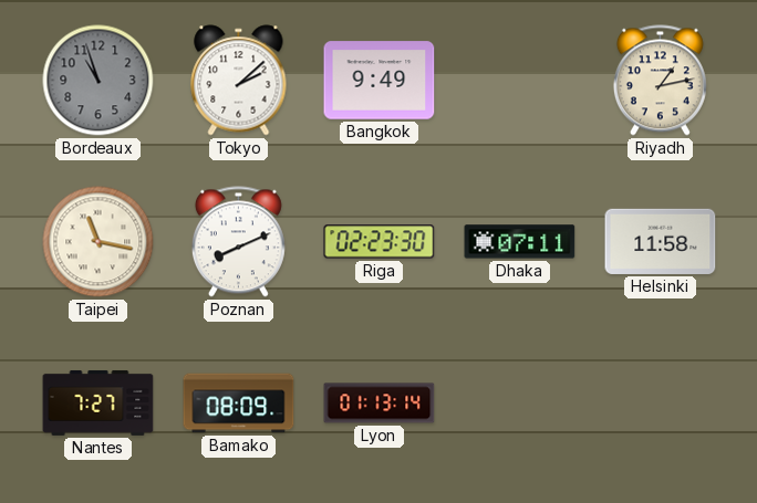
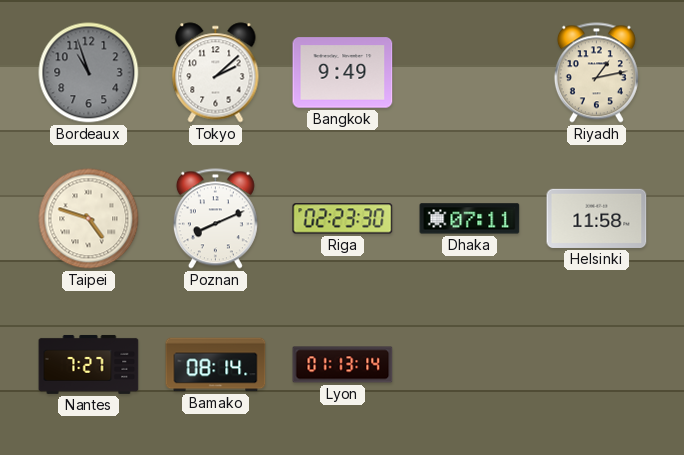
Taipei: 11:17 -> 4:48
Bamako: 08:09 -> 08:14
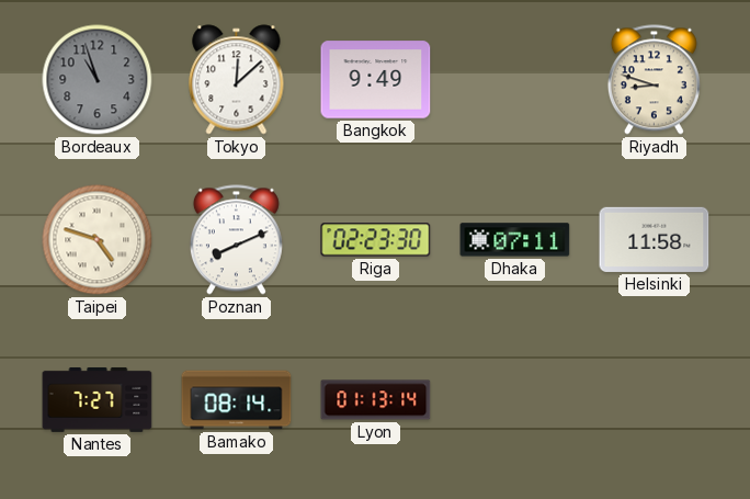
Tokyo: 2:08 -> 12:08
Riyadh: 1:13 -> 8:48
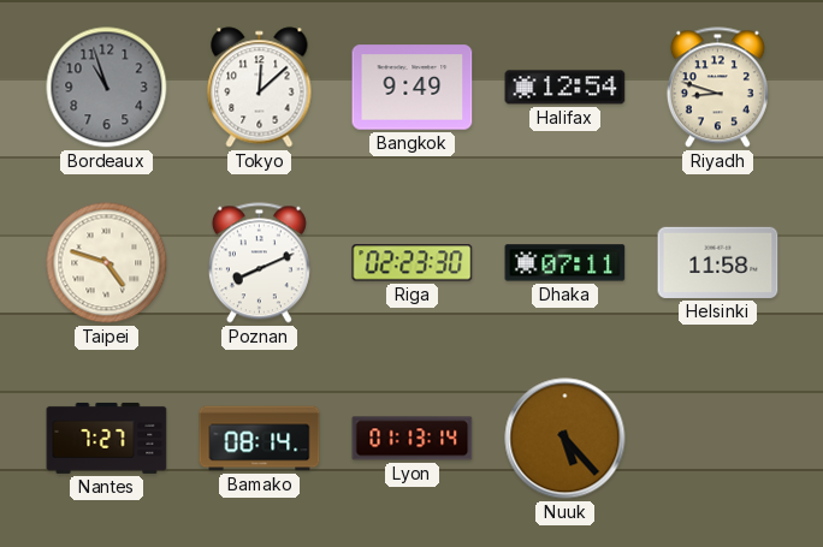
Halifax: none -> 12:54
Nuuk: none -> 5:23
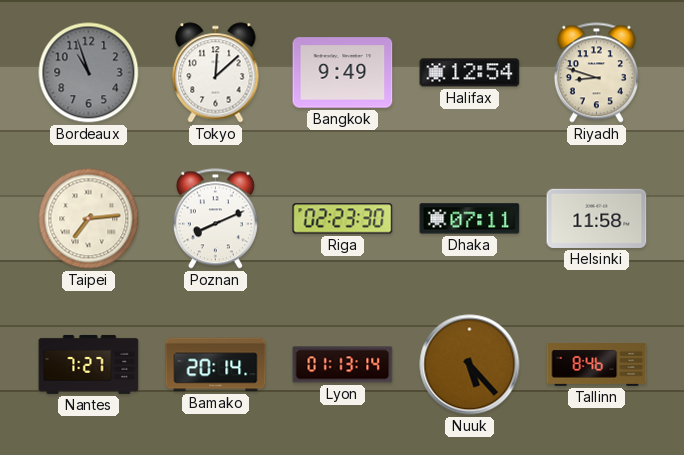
Taipei: 4:48 -> 7:14
Bamako: 08:14 -> 20:14
Tallinn: none -> 8:46
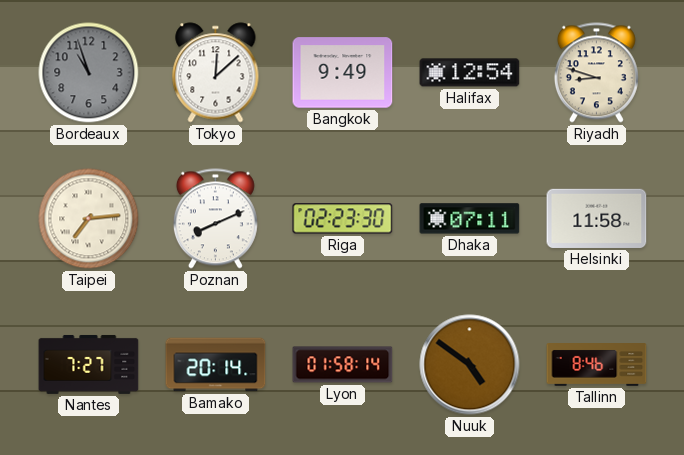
Lyon: 01:13 -> 01:58
Nuuk: 5:23 -> 4:51
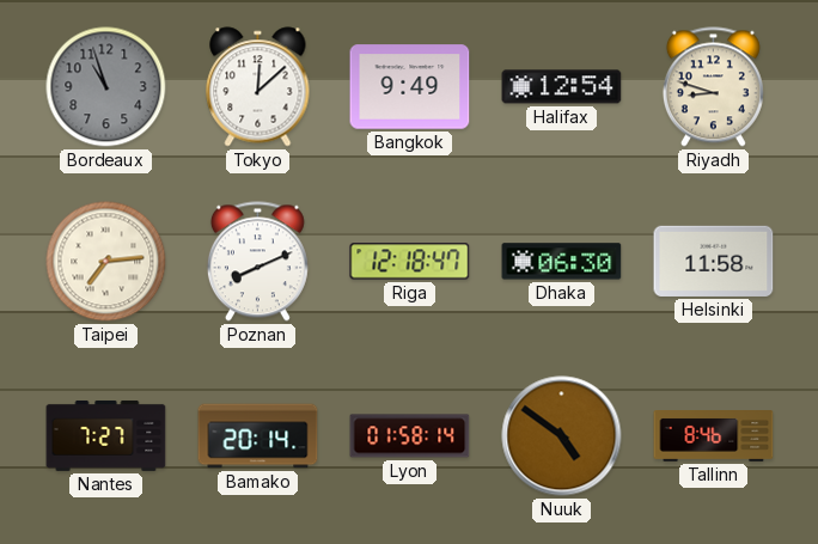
Riga: 02:23 -> 12:18
Dhaka: 07:11 -> 06:30
